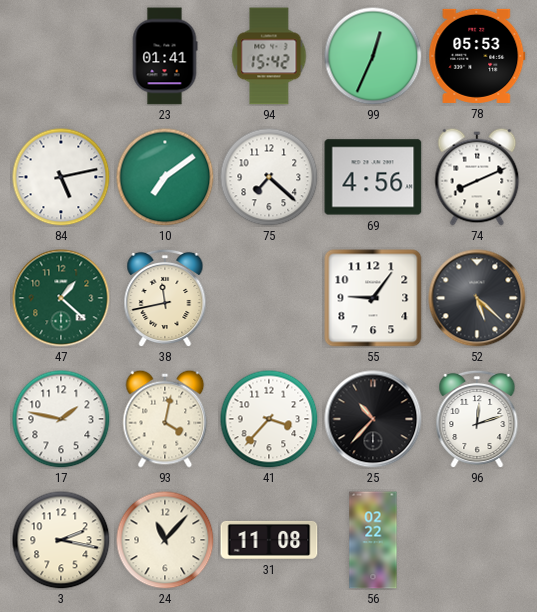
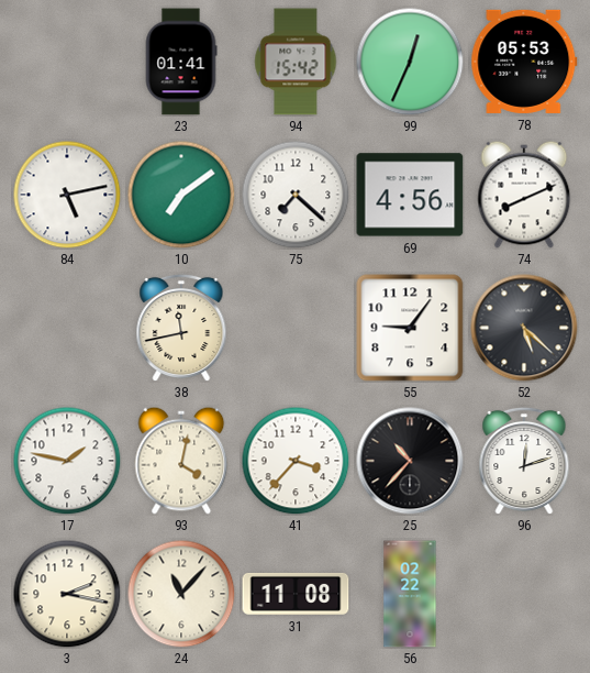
47: 1:22 -> none
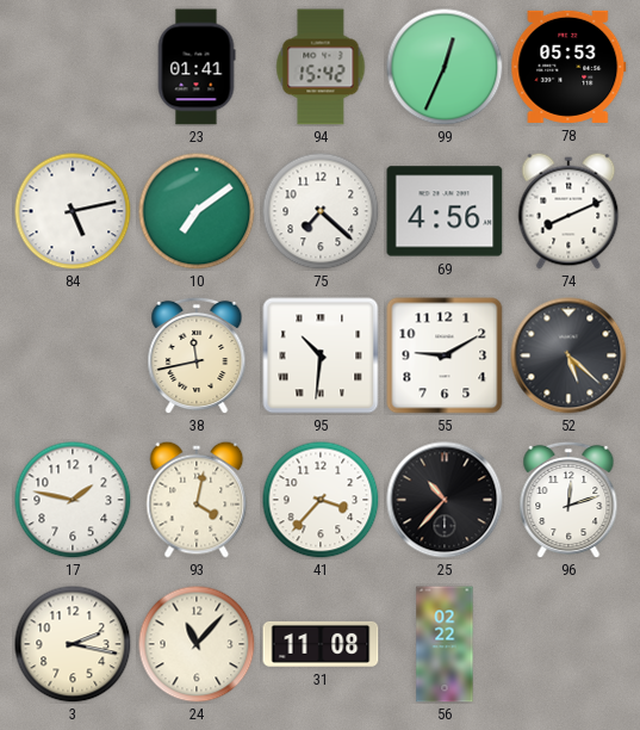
95: none -> 10:31
55: 9:06 -> 9:10
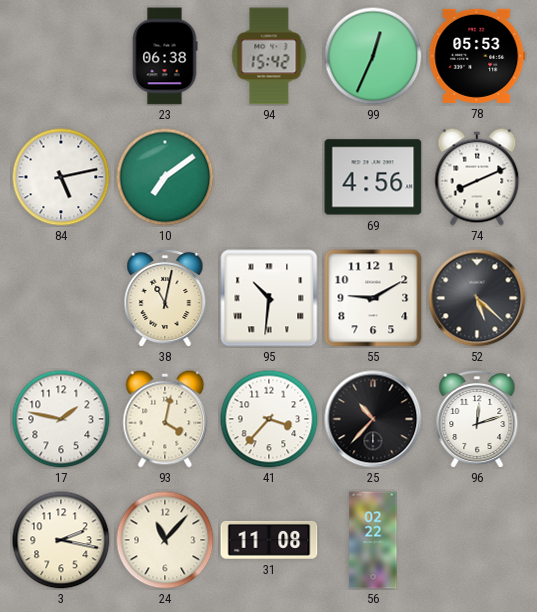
23: 01:41 -> 06:38
75: 7:22 -> none
38: 11:43 -> 11:02
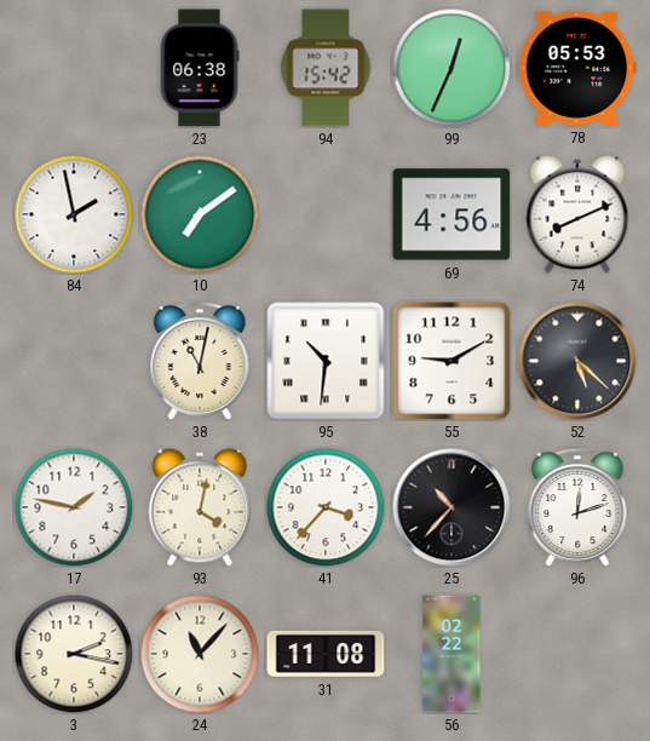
84: 5:13 -> 1:58
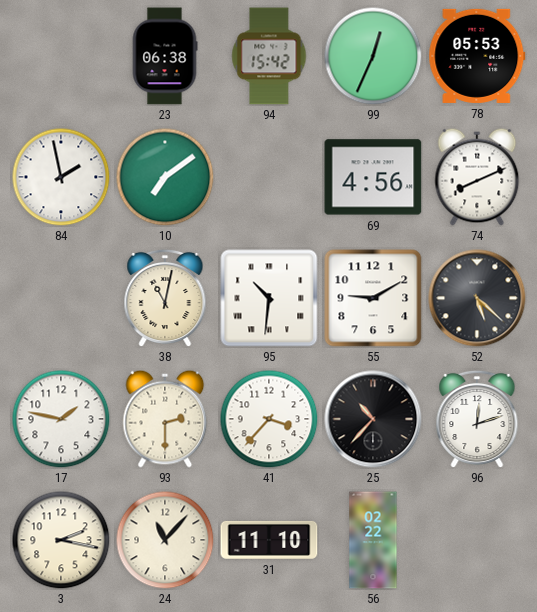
93: 4:02 -> 2:30
31: 11:08 -> 11:10
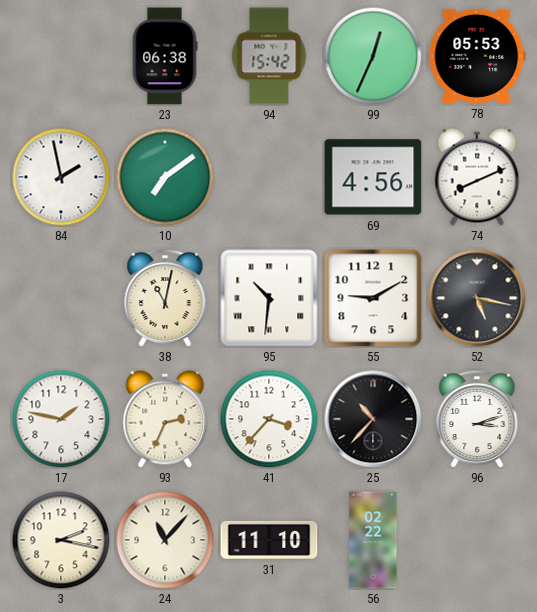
52: 5:22 -> 5:17
93: 2:30 -> 2:34
96: 12:12 -> 3:12
